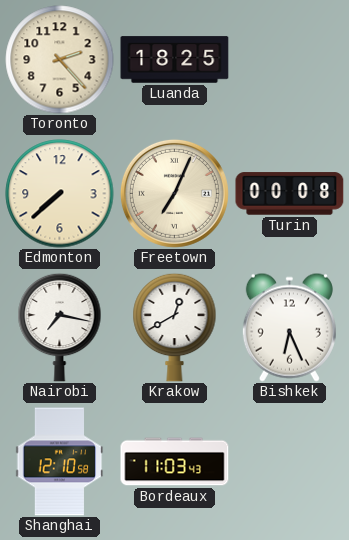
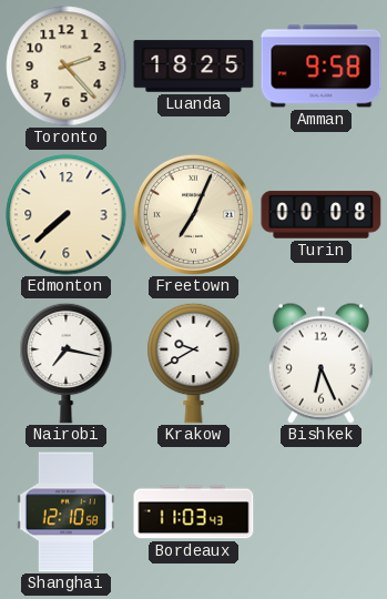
Amman: none -> 9:58
Krakow: 12:40 -> 9:40
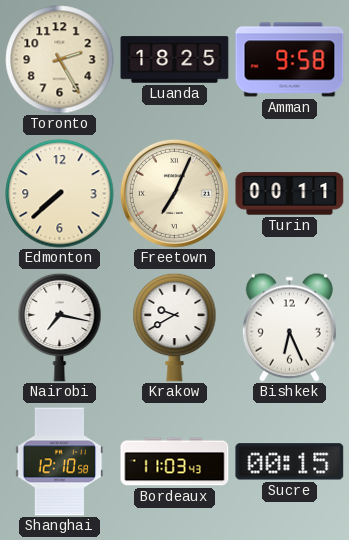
Toronto: 2:23 -> 2:25
Turin: 00:08 -> 00:11
Sucre: none -> 00:15
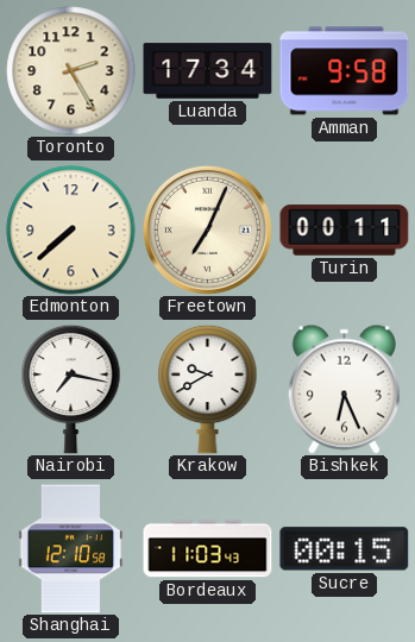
Luanda: 18:25 -> 17:34
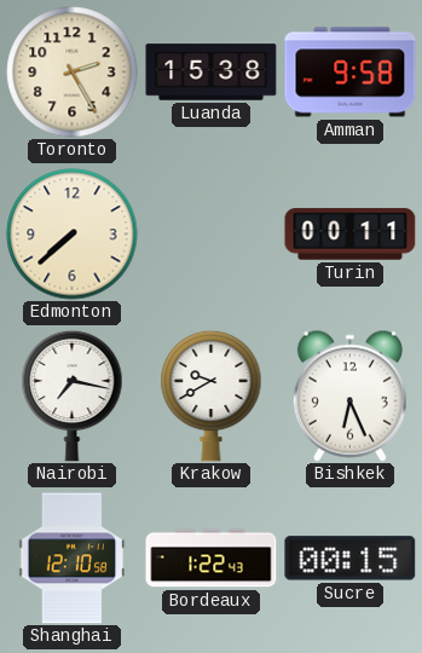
Luanda: 17:34 -> 15:38
Freetown: 7:04 -> none
Bordeaux: 11:03 -> 1:22
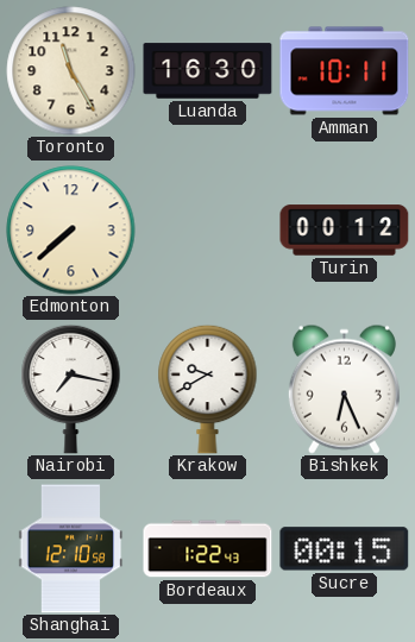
Toronto: 2:25 -> 11:25
Luanda: 15:38 -> 16:30
Amman: 9:58 -> 10:11
Turin: 00:11 -> 00:12
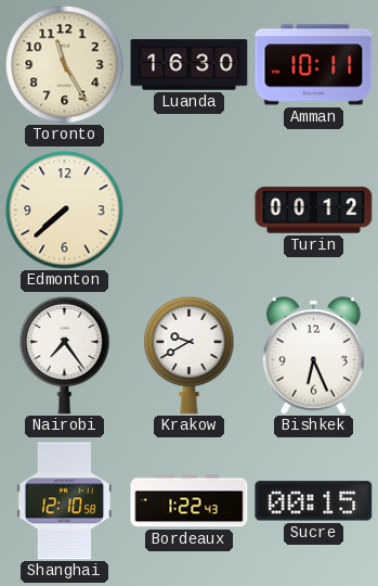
Nairobi: 7:17 -> 7:24
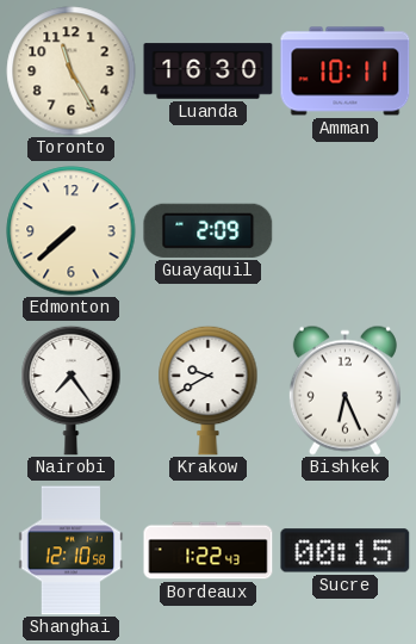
Guayaquil: none -> 2:09
Turin: 00:12 -> none
